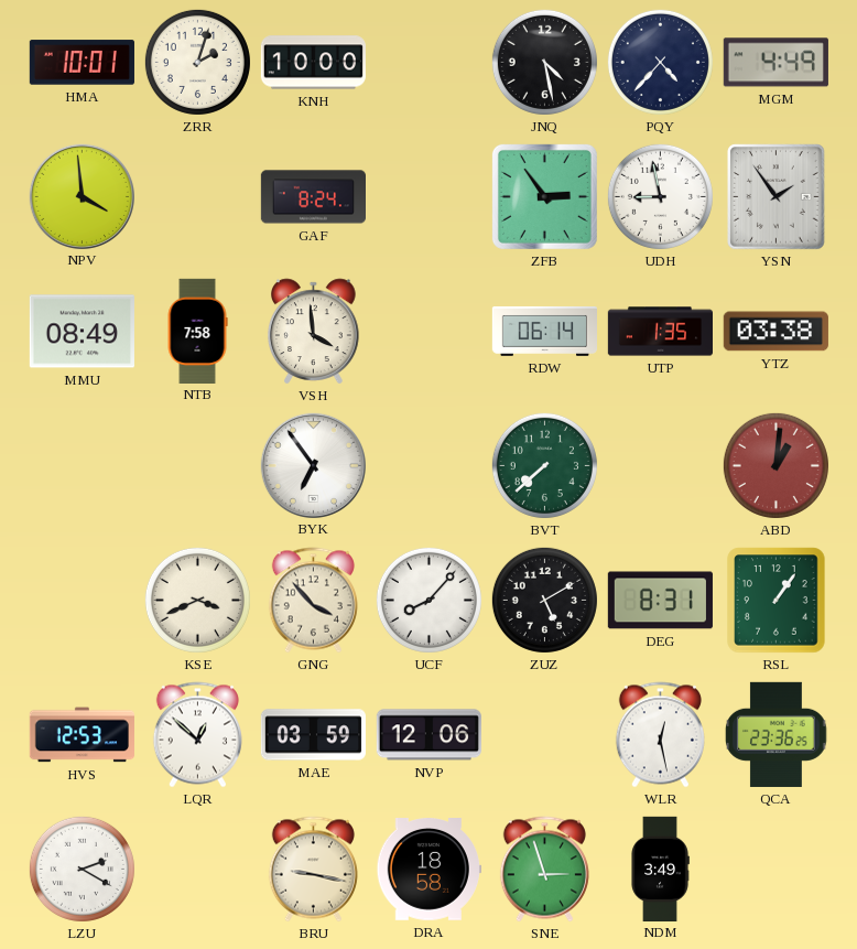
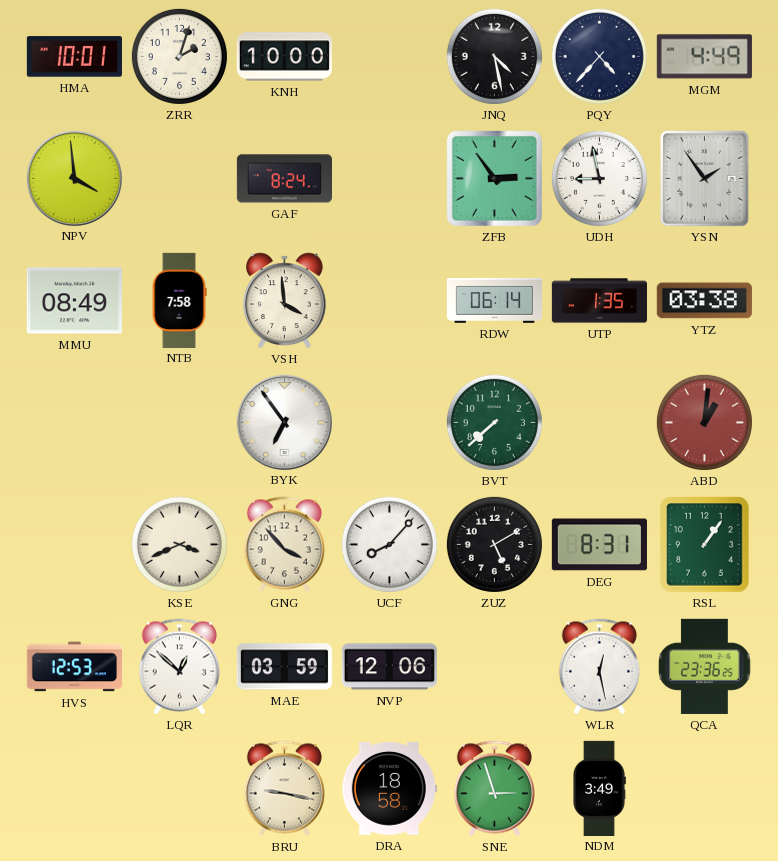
LZU: 2:20 -> none
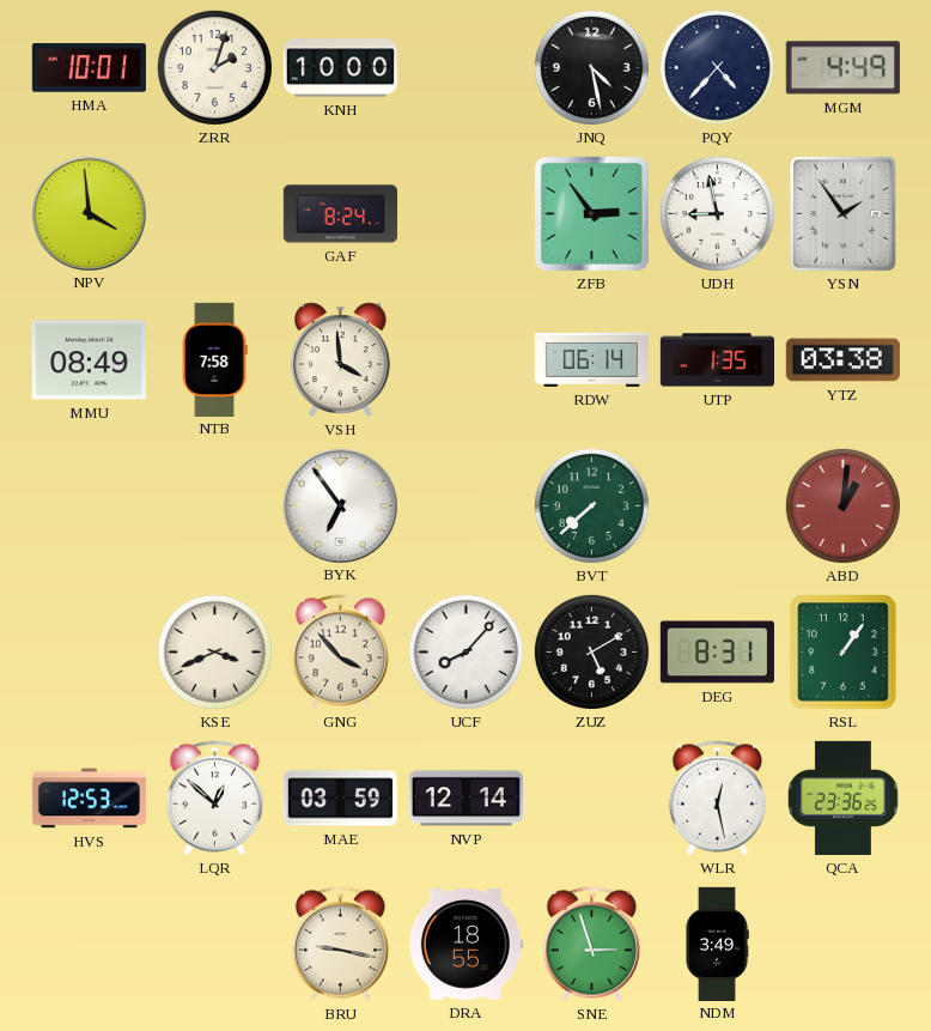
NVP: 12:06 -> 12:14
DRA: 18:58 -> 18:55
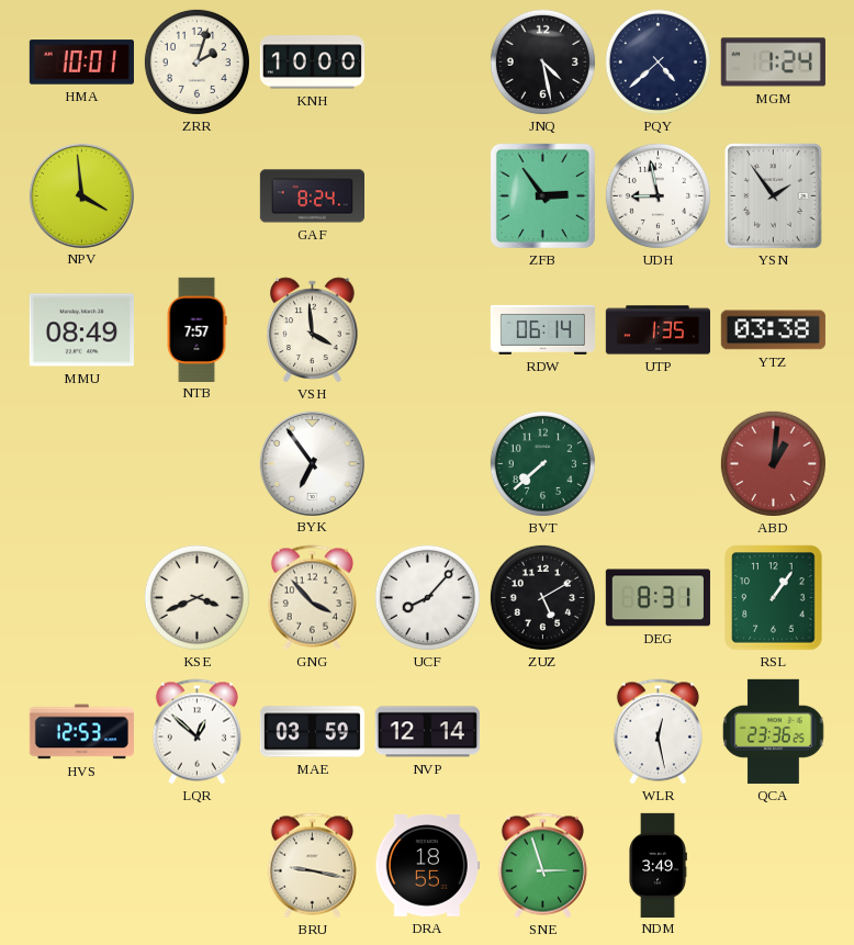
PQY: 4:37 -> 4:38
MGM: 4:49 -> 1:24
NTB: 7:58 -> 7:57
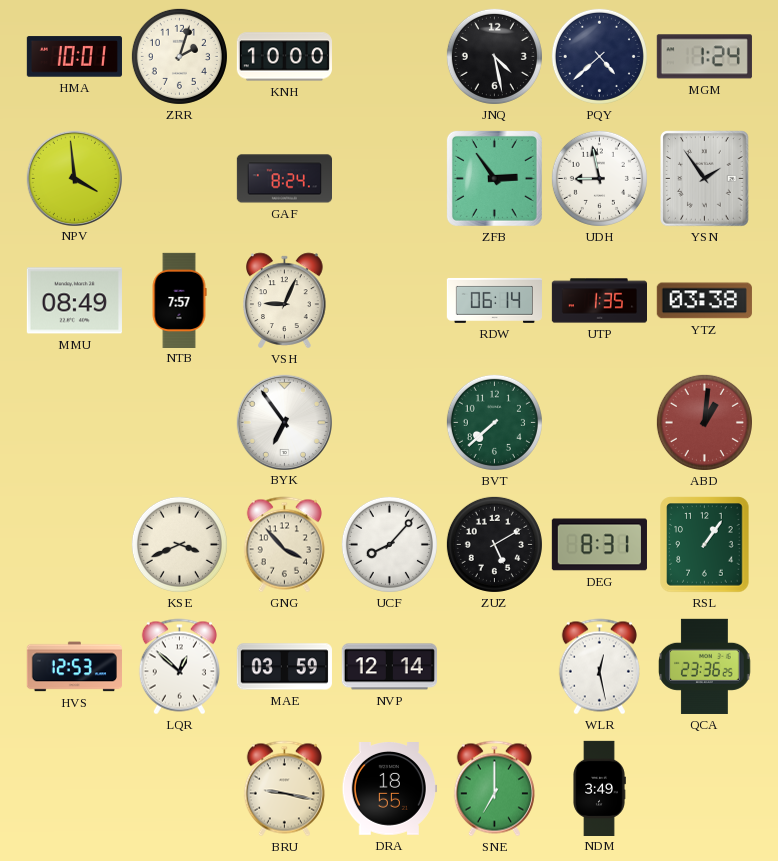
VSH: 3:59 -> 9:04
SNE: 2:57 -> 7:00
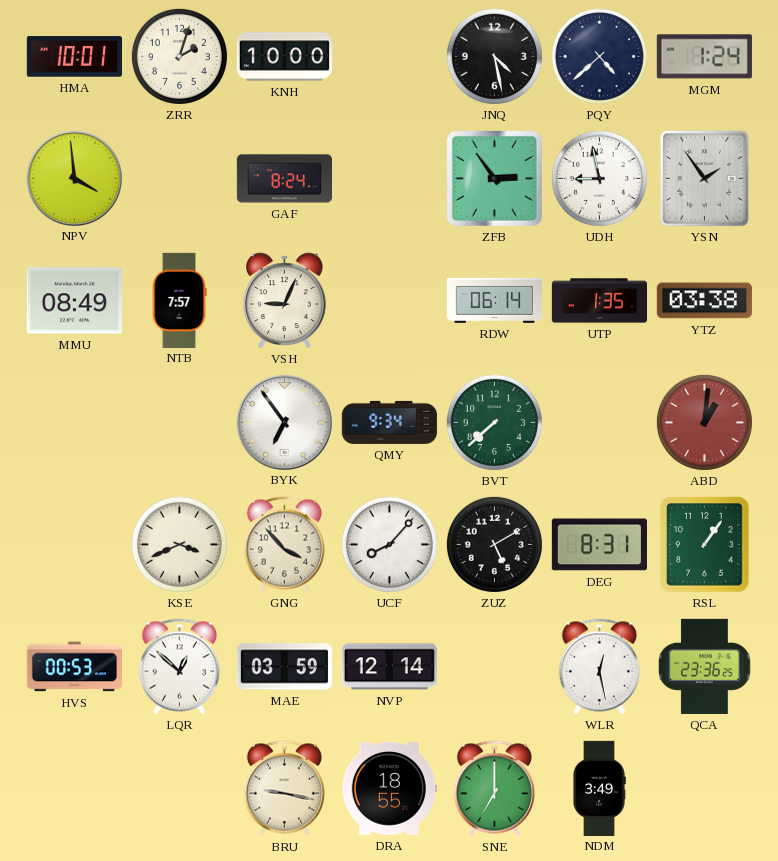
QMY: none -> 9:34
HVS: 12:53 -> 00:53
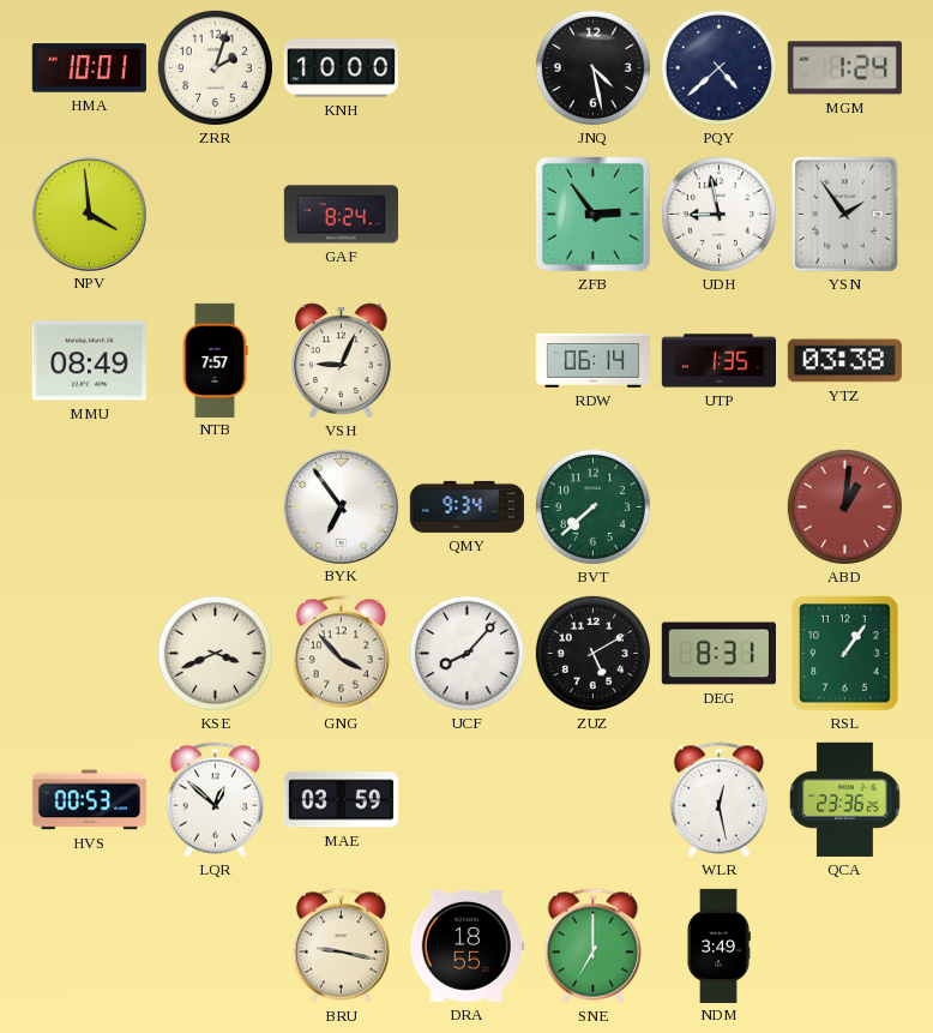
NVP: 12:14 -> none
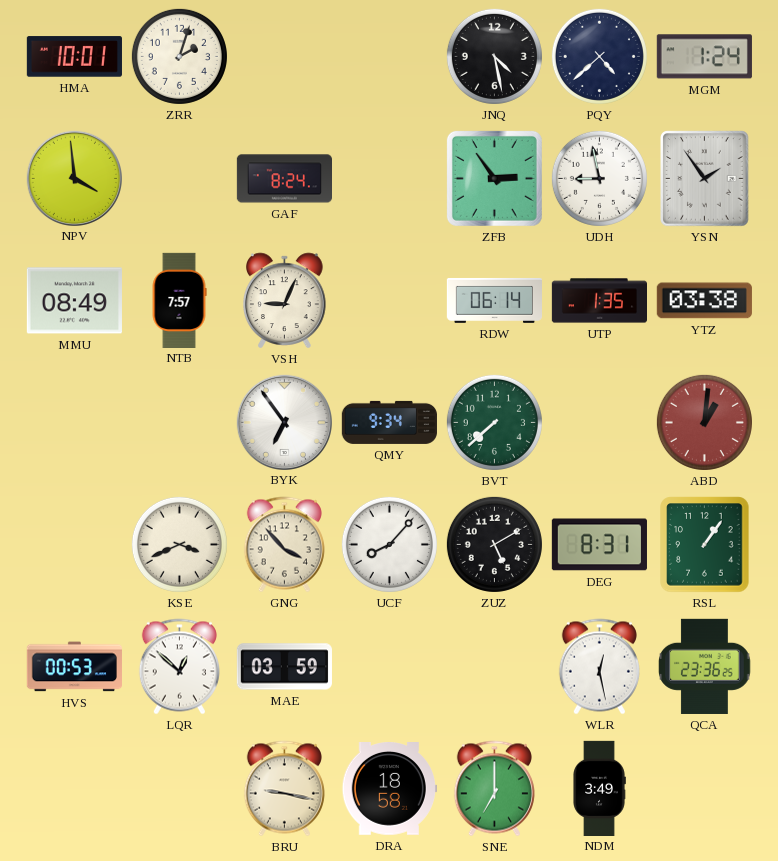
KNH: 10:00 -> none
DRA: 18:55 -> 18:58
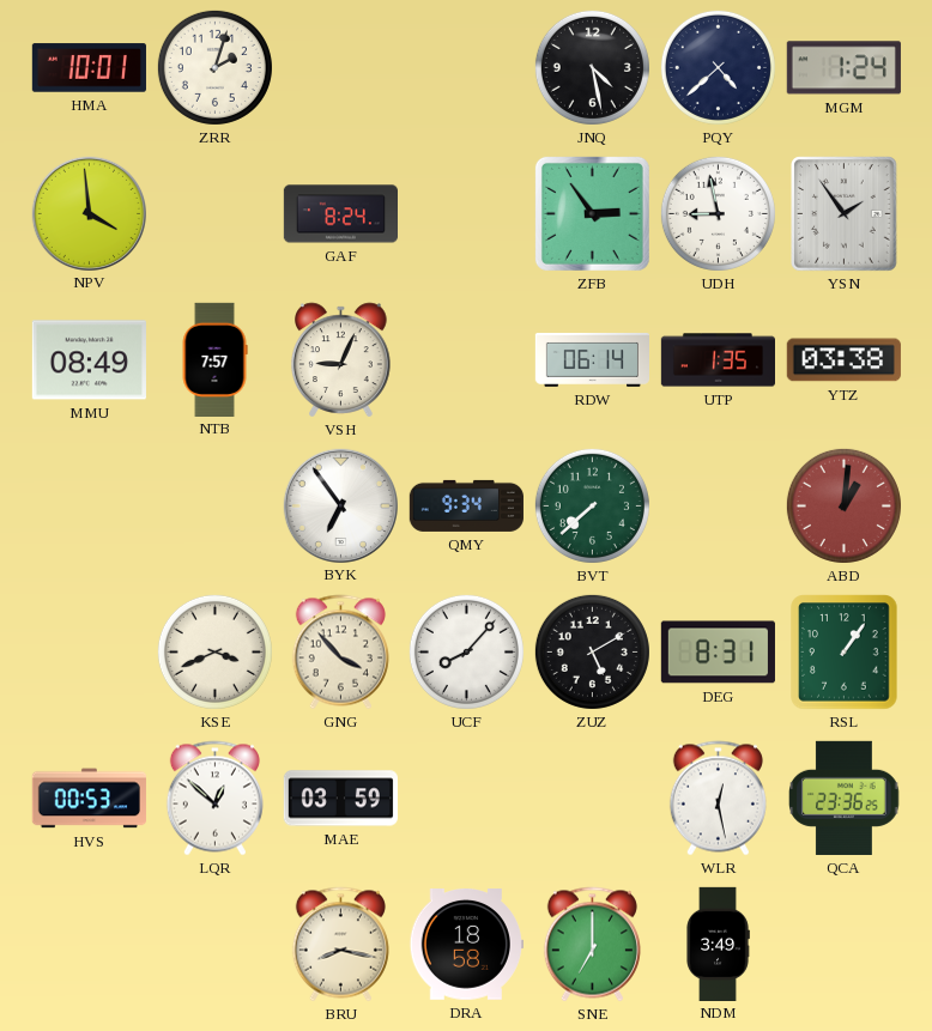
BRU: 9:17 -> 8:17
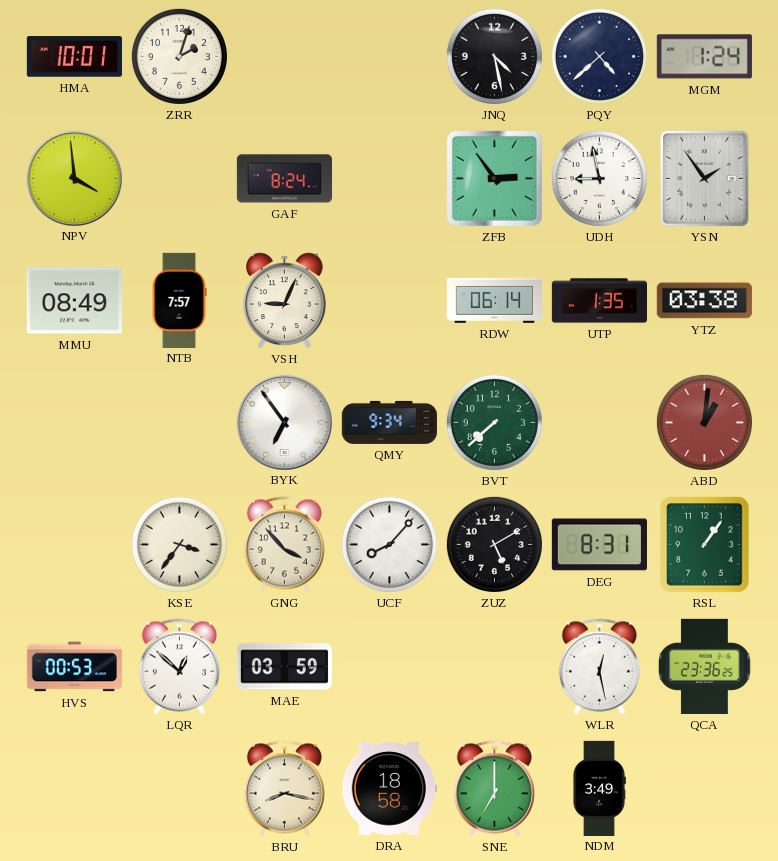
KSE: 3:41 -> 3:36
